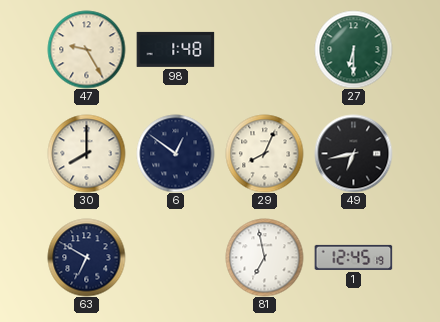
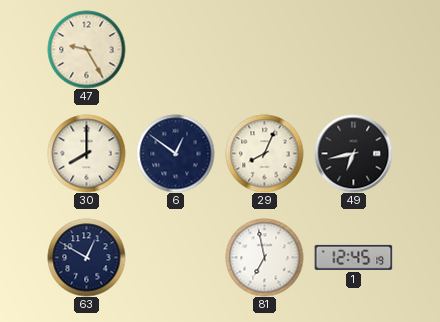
98: 1:48 -> none
27: 6:30 -> none
63: 6:50 -> 12:50
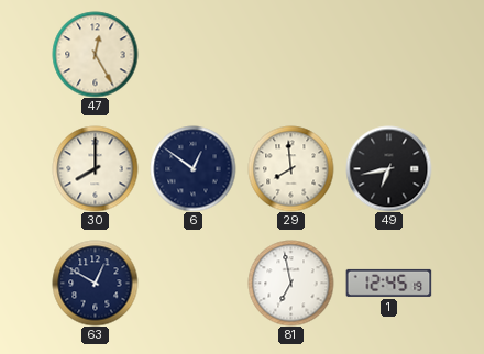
47: 9:25 -> 12:25
29: 8:04 -> 7:59
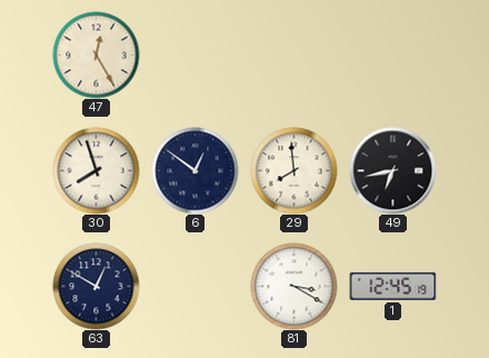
30: 8:00 -> 7:57
81: 6:58 -> 3:20
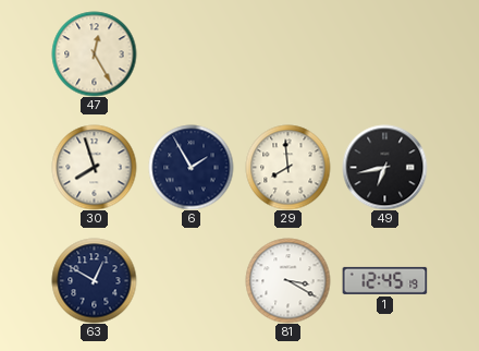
6: 12:51 -> 1:55
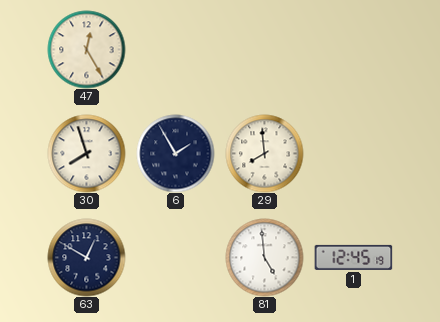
49: 6:43 -> none
81: 3:20 -> 4:59
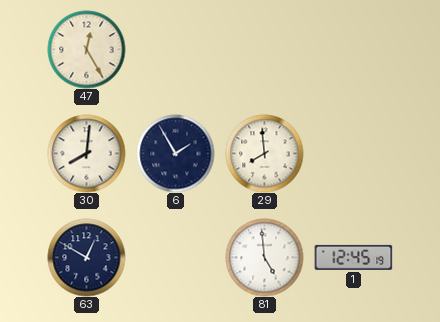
30: 7:57 -> 8:01
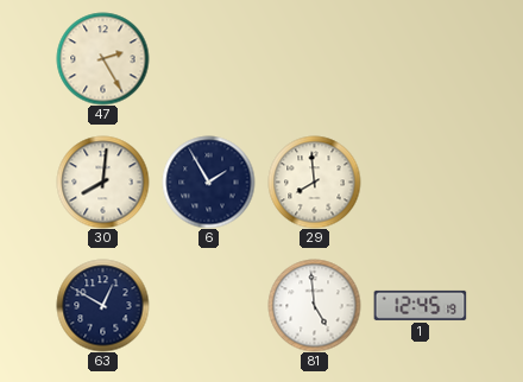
47: 12:25 -> 2:25
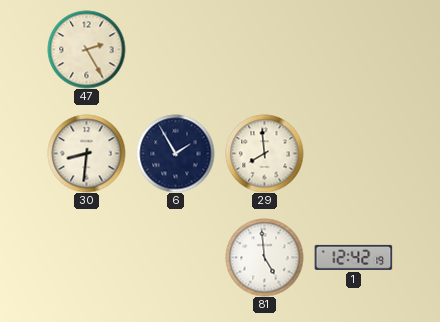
30: 8:01 -> 8:31
63: 12:50 -> none
1: 12:45 -> 12:42
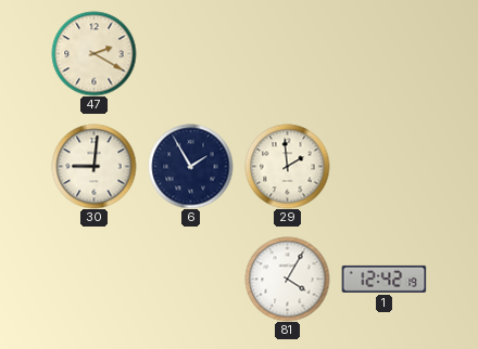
47: 2:25 -> 2:20
30: 8:31 -> 9:01
29: 7:59 -> 1:59
81: 4:59 -> 4:05
